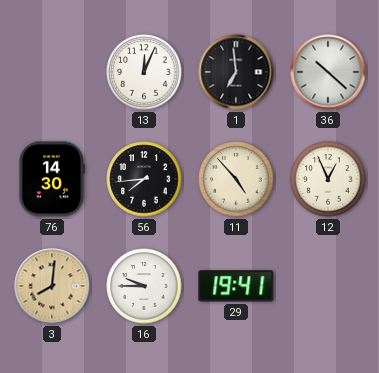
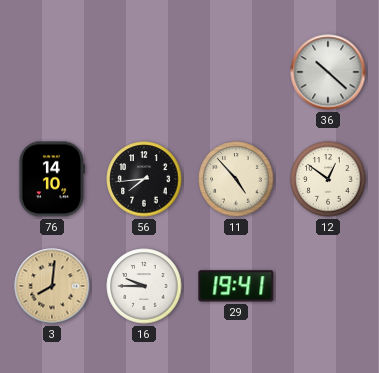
13: 12:04 -> none
1: 6:59 -> none
76: 14:30 -> 14:10
12: 12:56 -> 12:51
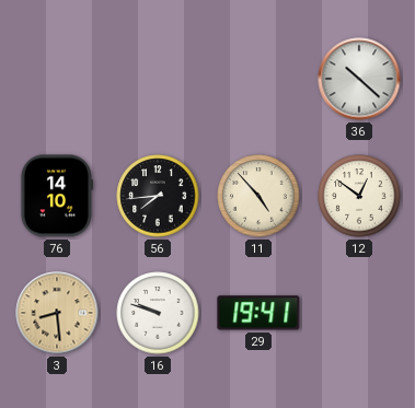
3: 8:01 -> 8:29
16: 9:45 -> 9:48
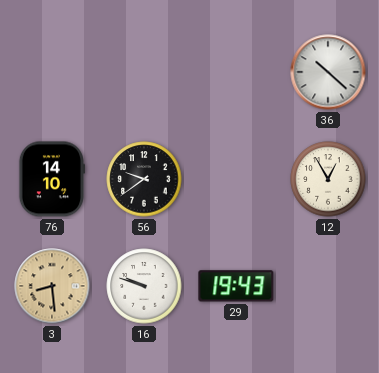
56: 7:44 -> 9:39
11: 4:53 -> none
12: 12:51 -> 12:55
29: 19:41 -> 19:43
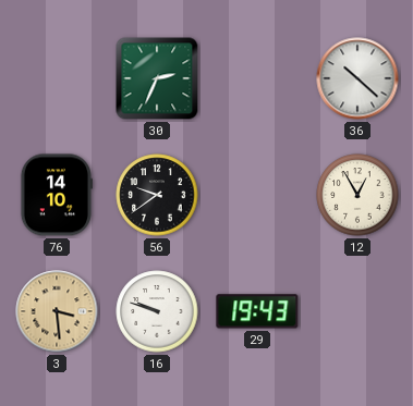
30: none -> 2:34
3: 8:29 -> 3:29
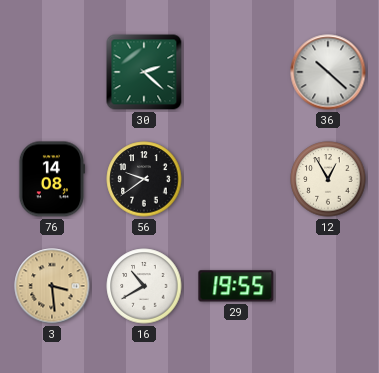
30: 2:34 -> 2:22
76: 14:10 -> 14:08
16: 9:48 -> 10:40
29: 19:43 -> 19:55
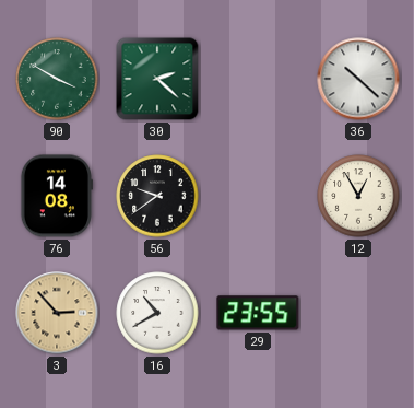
90: none -> 3:50
3: 3:29 -> 2:53
29: 19:55 -> 23:55
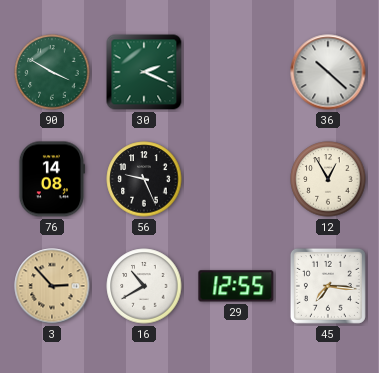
30: 2:22 -> 2:19
56: 9:39 -> 9:26
29: 23:55 -> 12:55
45: none -> 7:16
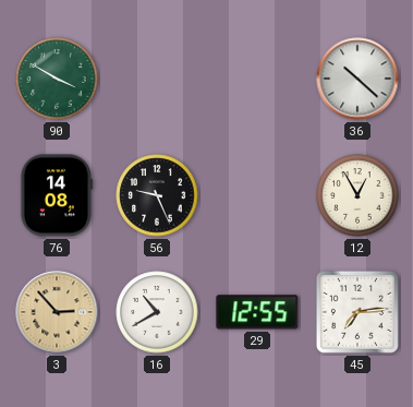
30: 2:19 -> none
45: 7:16 -> 7:14
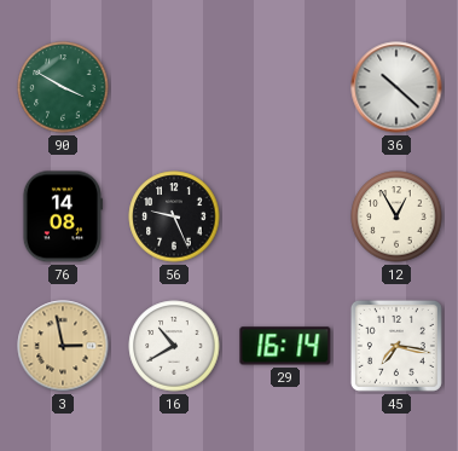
3: 2:53 -> 2:58
29: 12:55 -> 16:14
45: 7:14 -> 7:17
